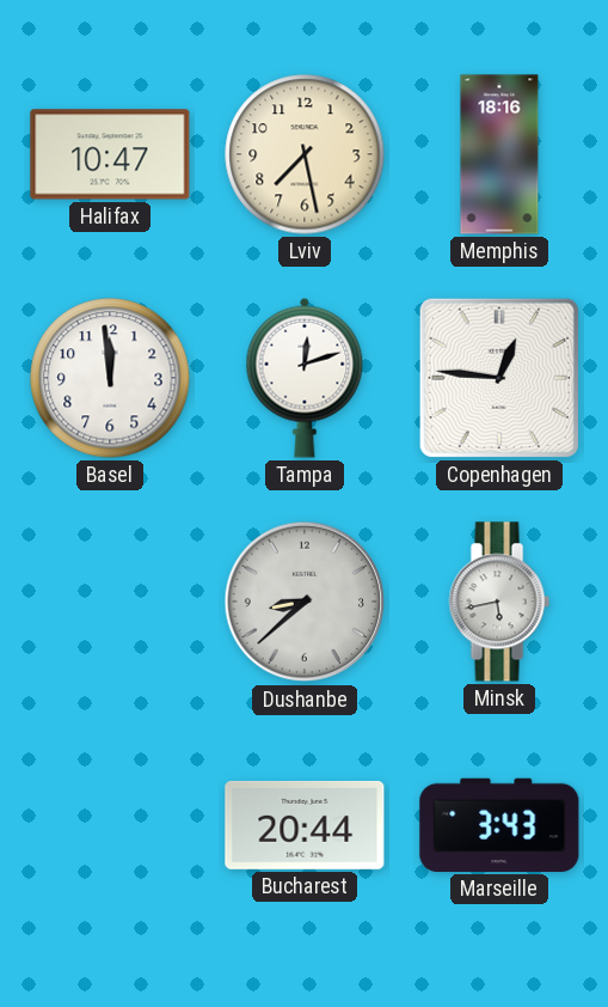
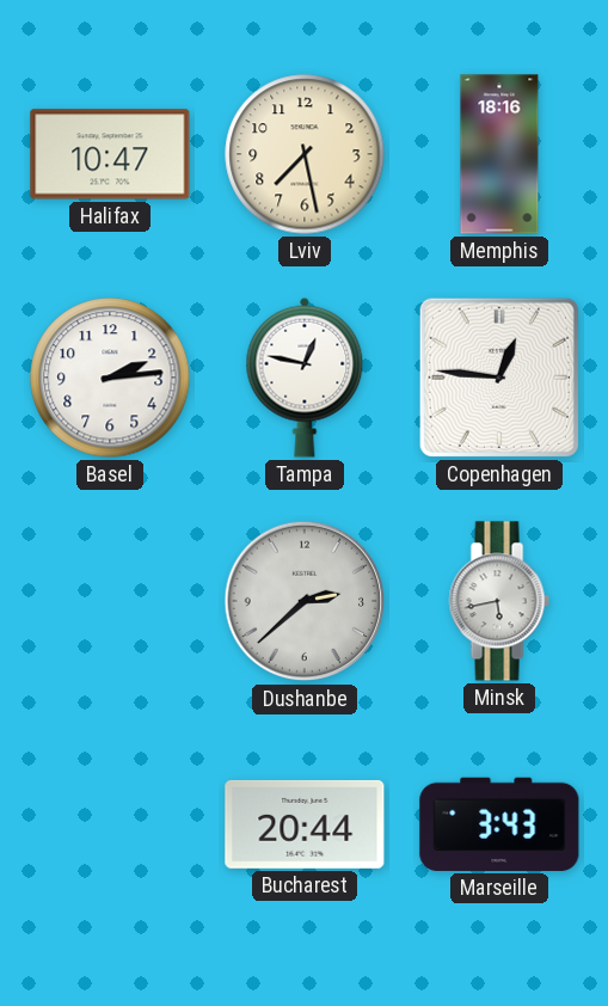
Basel: 11:59 -> 2:14
Tampa: 12:12 -> 12:47
Dushanbe: 8:38 -> 2:38
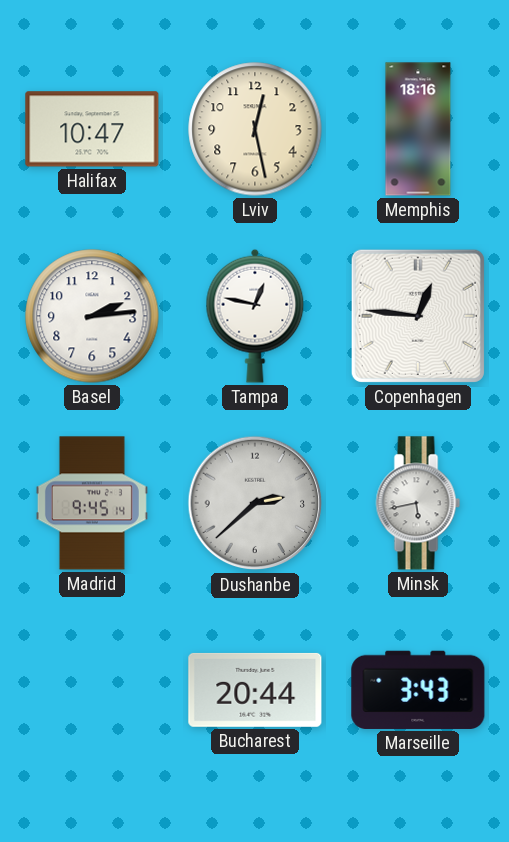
Lviv: 7:28 -> 12:28
Madrid: none -> 9:45
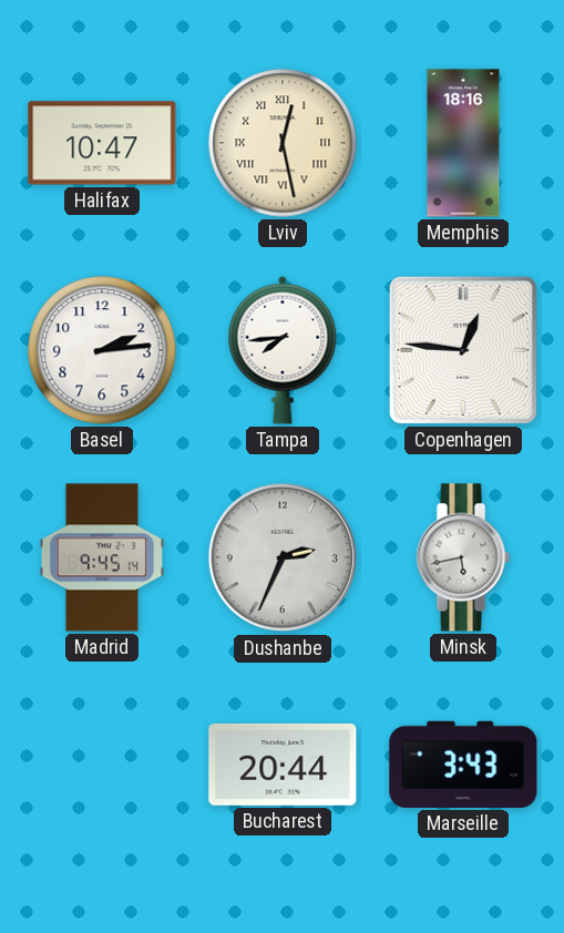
Lviv numerals: Arabic -> Roman
Tampa: 12:47 -> 7:44
Dushanbe: 2:38 -> 2:34
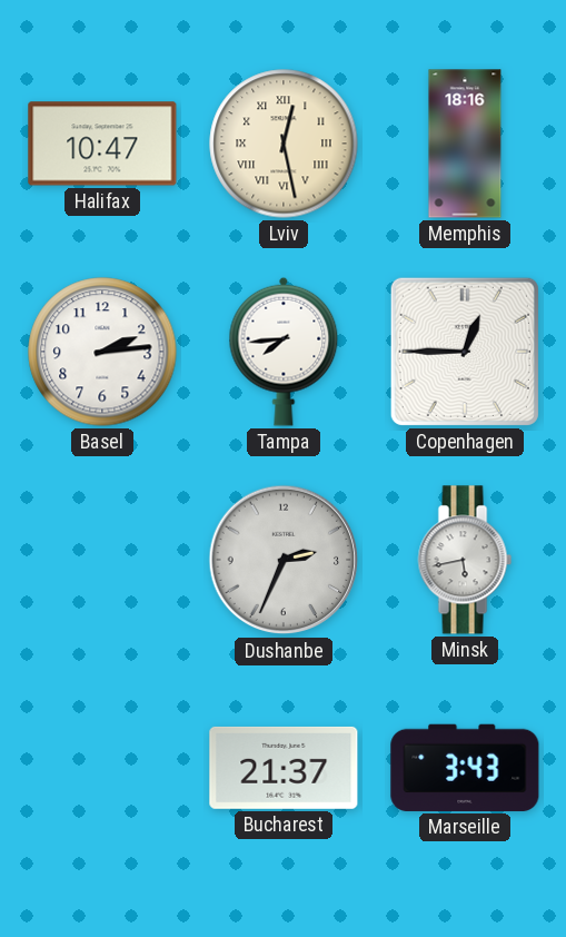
Copenhagen: 12:46 -> 12:45
Madrid: 9:45 -> none
Bucharest: 20:44 -> 21:37
